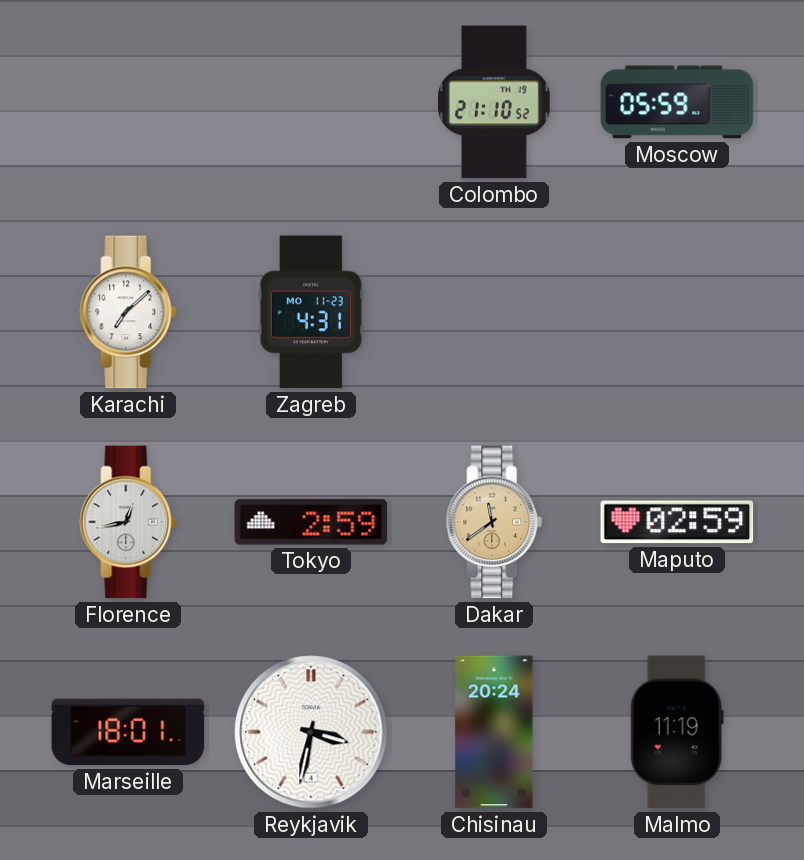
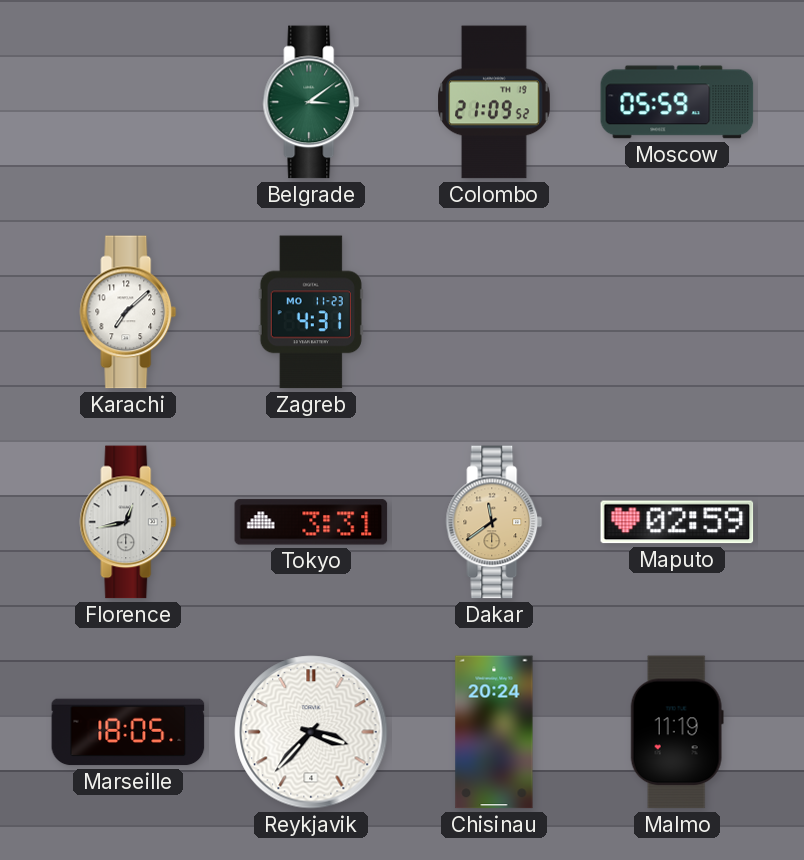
Belgrade: none -> 3:09
Colombo: 21:10 -> 21:09
Tokyo: 2:59 -> 3:31
Marseille: 18:01 -> 18:05
Reykjavik: 3:32 -> 3:37
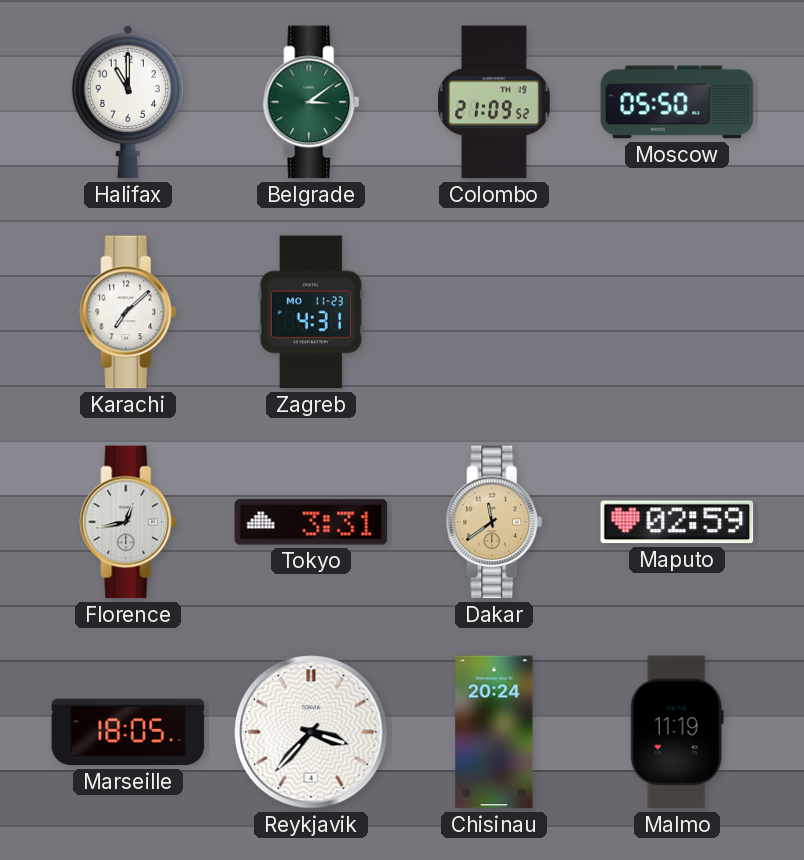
Halifax: none -> 11:00
Moscow: 05:59 -> 05:50
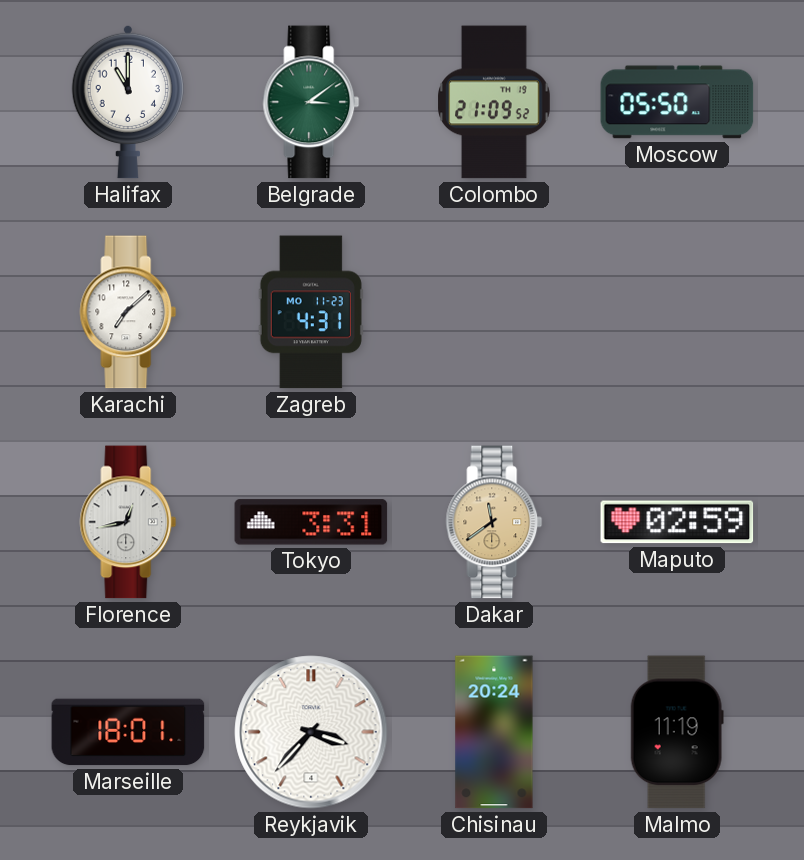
Marseille: 18:05 -> 18:01
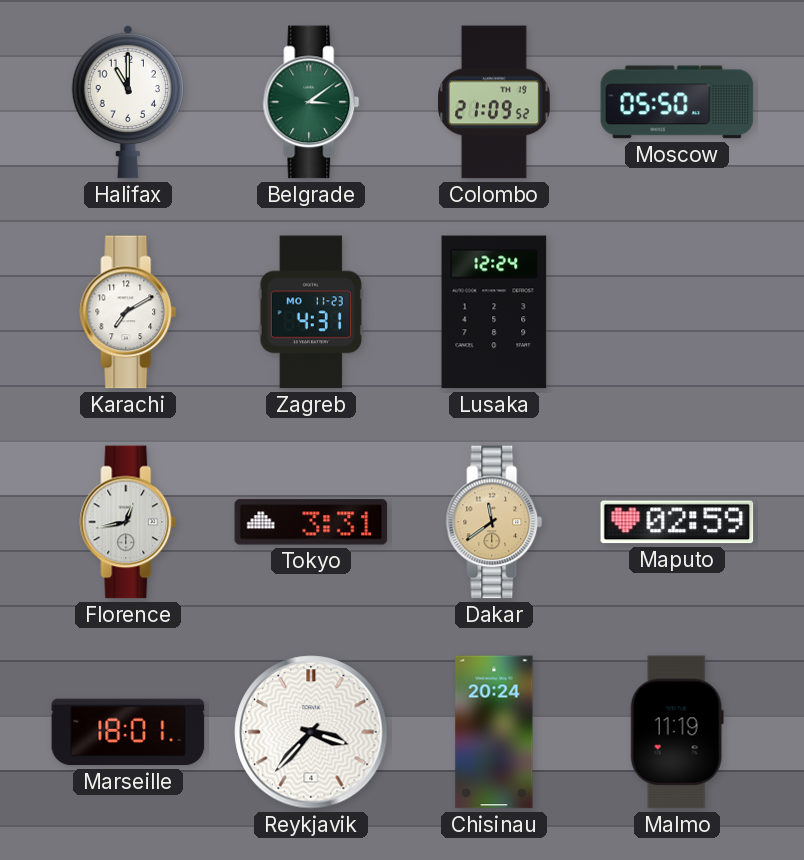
Karachi: 7:08 -> 7:10
Lusaka: none -> 12:24
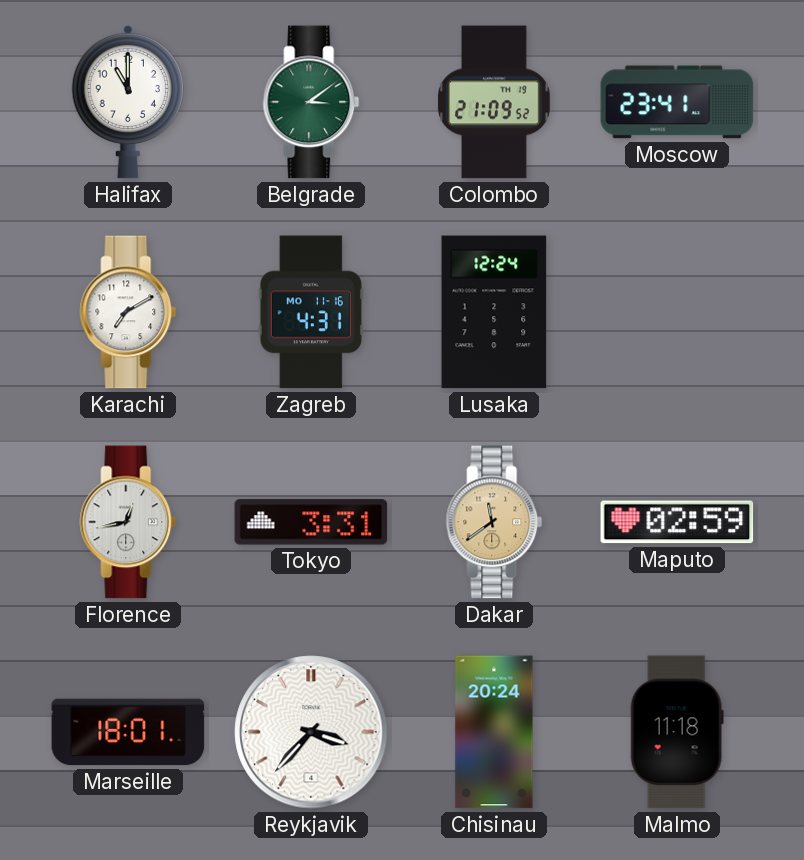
Moscow: 05:50 -> 23:41
Zagreb date: MO 11-23 -> MO 11-16
Malmo: 11:19 -> 11:18
